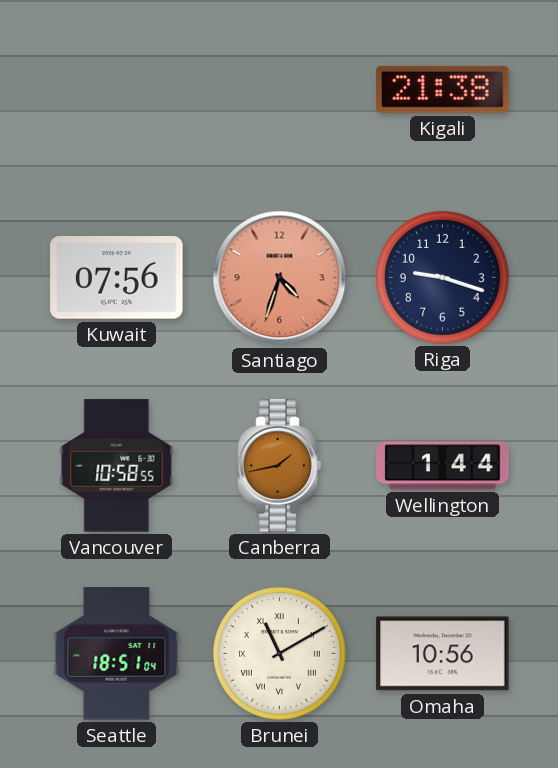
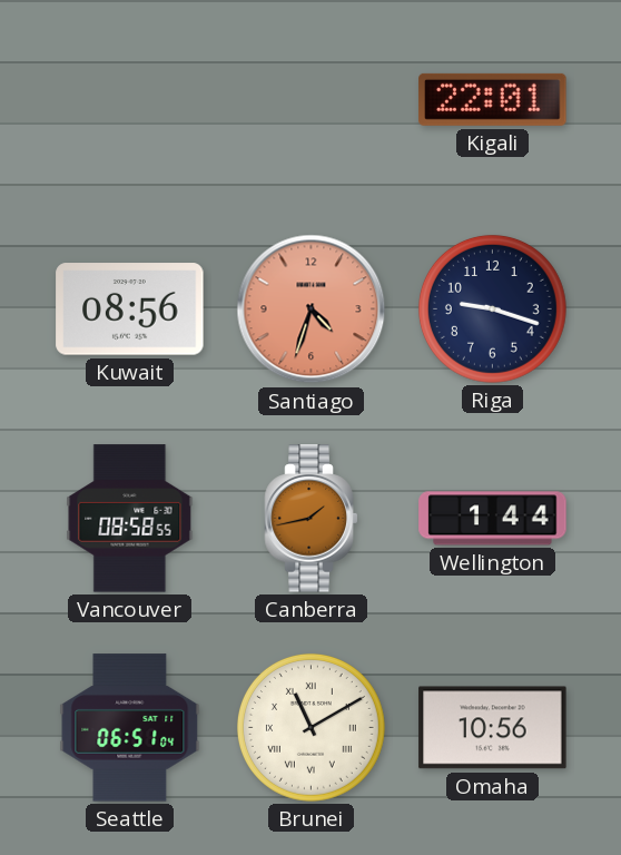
Kigali: 21:38 -> 22:01
Kuwait: 07:56 -> 08:56
Vancouver: 10:58 -> 08:58
Seattle: 18:51 -> 06:51
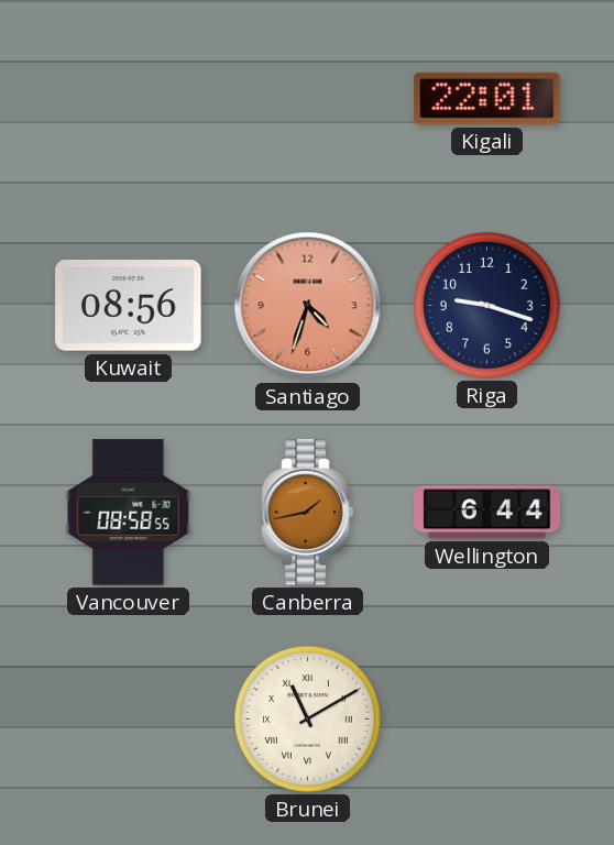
Wellington: 1:44 -> 6:44
Seattle: 06:51 -> none
Omaha: 10:56 -> none
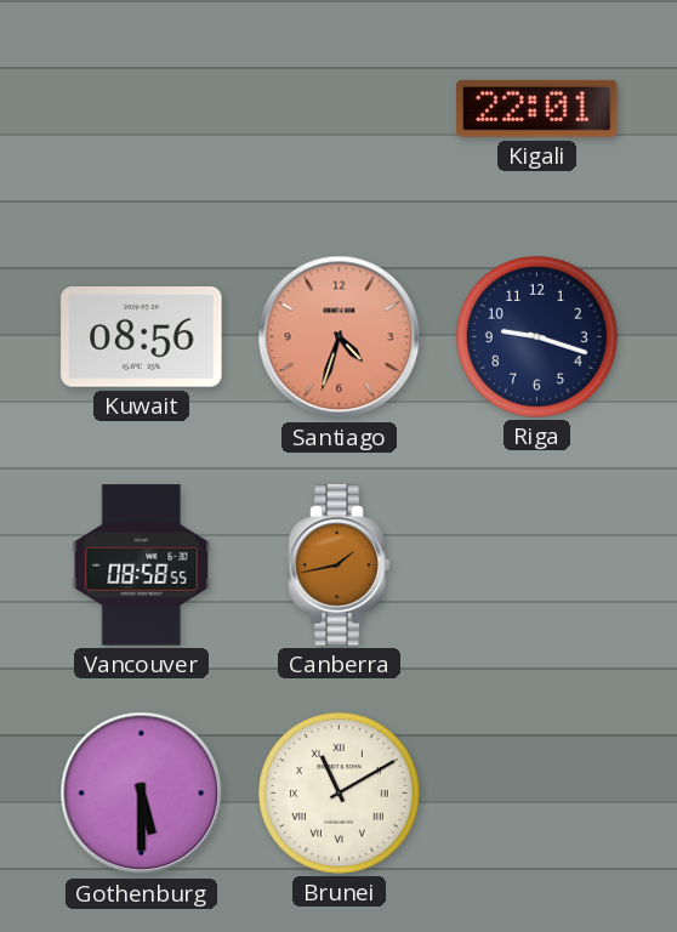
Wellington: 6:44 -> none
Gothenburg: none -> 5:30
